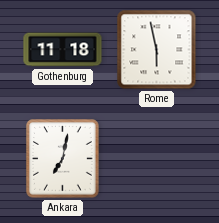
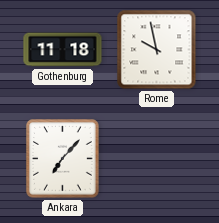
Rome: 5:58 -> 9:58
Ankara: 7:02 -> 7:07
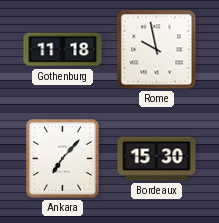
Bordeaux: none -> 15:30
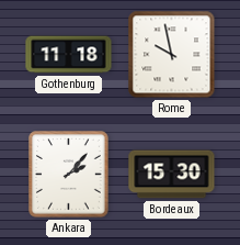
Ankara: 7:07 -> 2:07
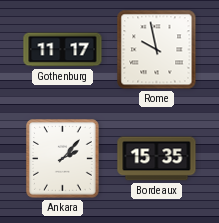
Gothenburg: 11:18 -> 11:17
Bordeaux: 15:30 -> 15:35
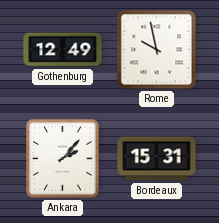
Gothenburg: 11:17 -> 12:49
Bordeaux: 15:35 -> 15:31
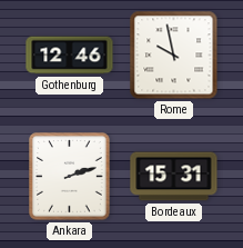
Gothenburg: 12:49 -> 12:46
Ankara: 2:07 -> 2:12
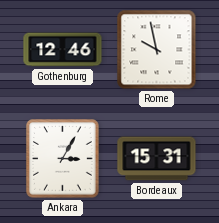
Ankara: 2:12 -> 3:05
